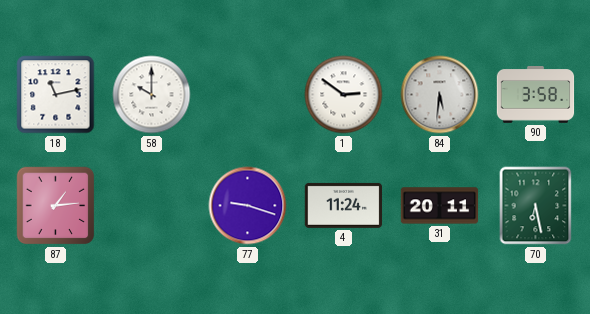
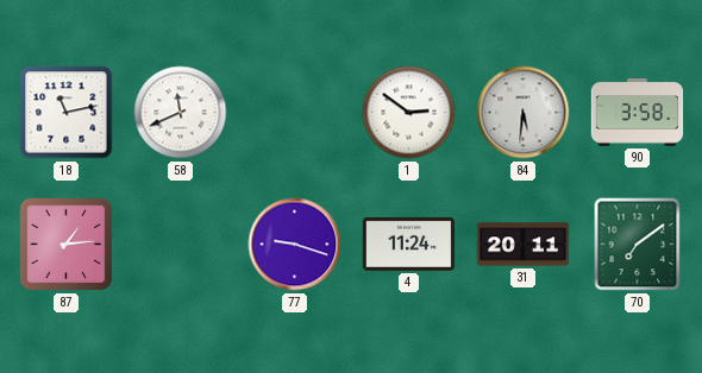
58: 10:00 -> 11:41
70: 6:28 -> 7:09
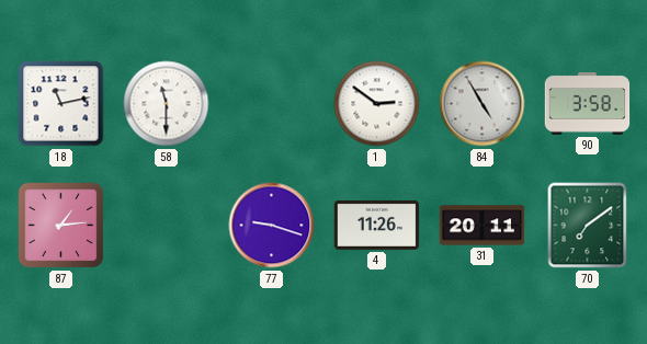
58: 11:41 -> 11:30
84: 5:31 -> 4:55
4: 11:24 -> 11:26
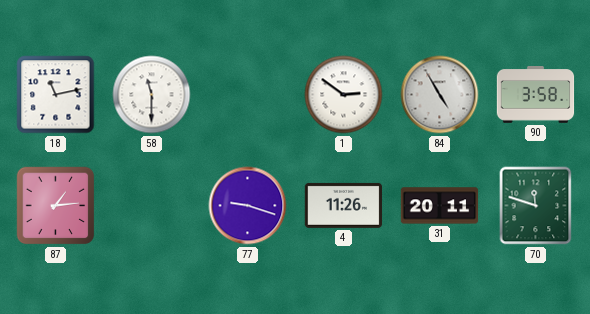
70: 7:09 -> 11:48
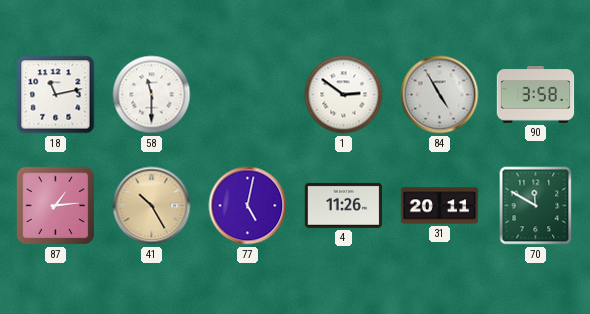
41: none -> 10:25
77: 9:18 -> 5:02
70: 11:48 -> 11:50
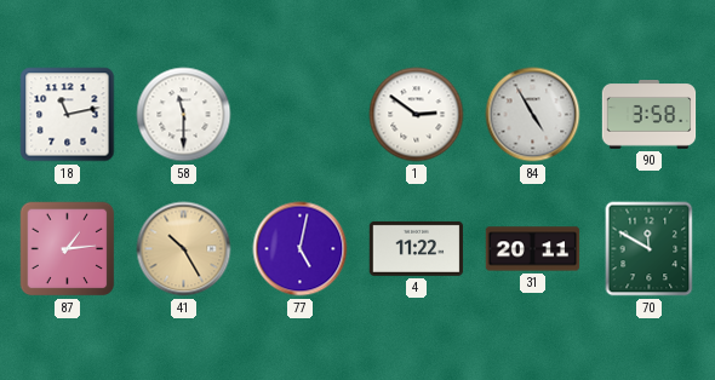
4: 11:26 -> 11:22
